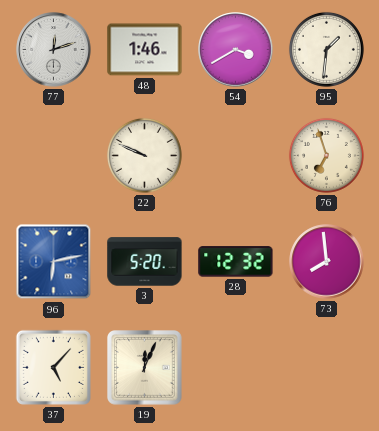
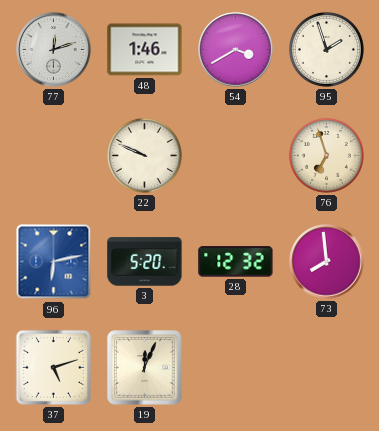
95: 1:31 -> 1:57
37: 5:07 -> 5:12
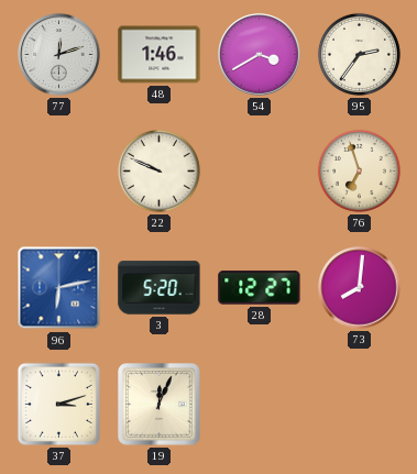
95: 1:57 -> 2:36
28: 12:32 -> 12:27
73: 7:59 -> 8:01
37: 5:12 -> 3:12
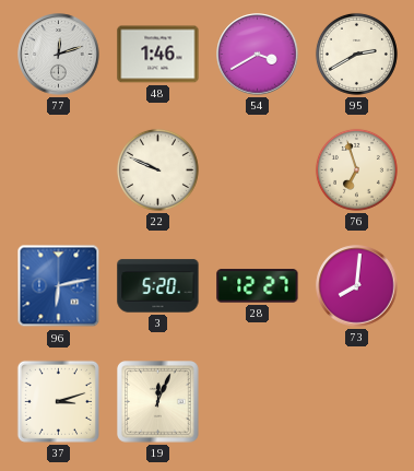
95: 2:36 -> 2:40
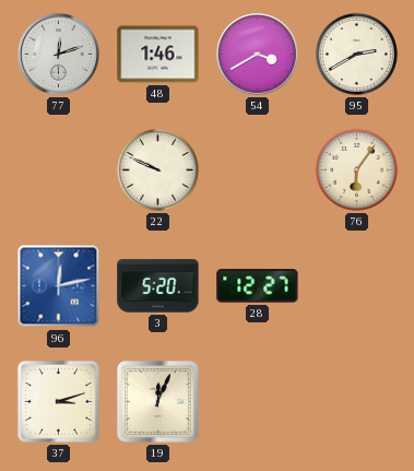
76: 6:57 -> 6:06
96: 6:13 -> 12:13
73: 8:01 -> none
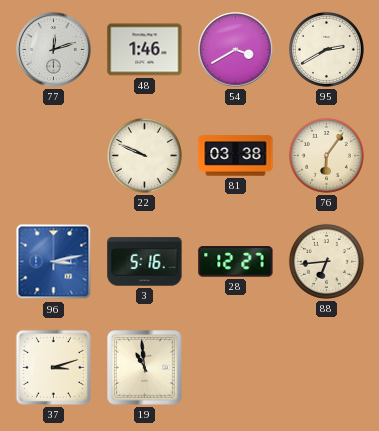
81: none -> 03:38
96: 12:13 -> 3:13
3: 5:20 -> 5:16
88: none -> 6:44
19: 12:04 -> 10:59
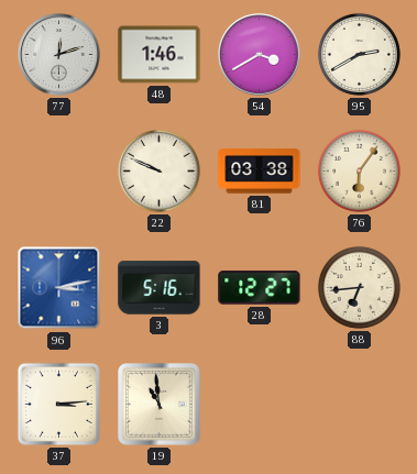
37: 3:12 -> 3:14
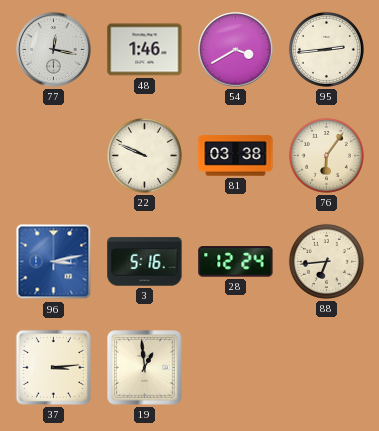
77: 12:12 -> 12:17
95: 2:40 -> 2:44
28: 12:27 -> 12:24
19: 10:59 -> 12:59
